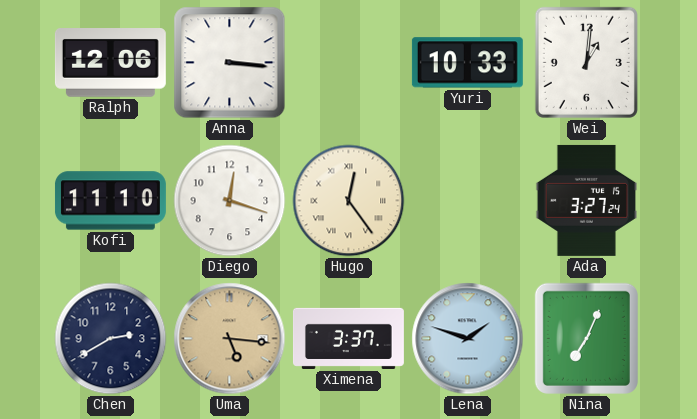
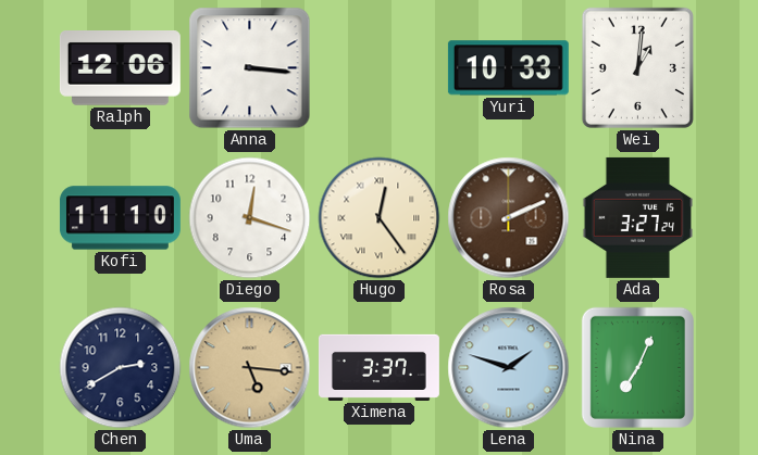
Rosa: none -> 2:11
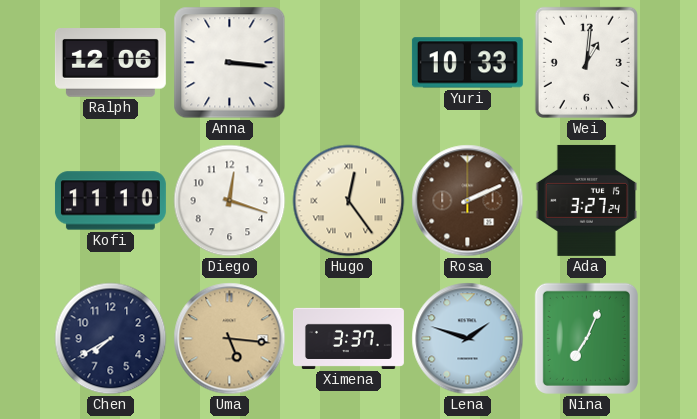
Chen: 2:40 -> 7:40
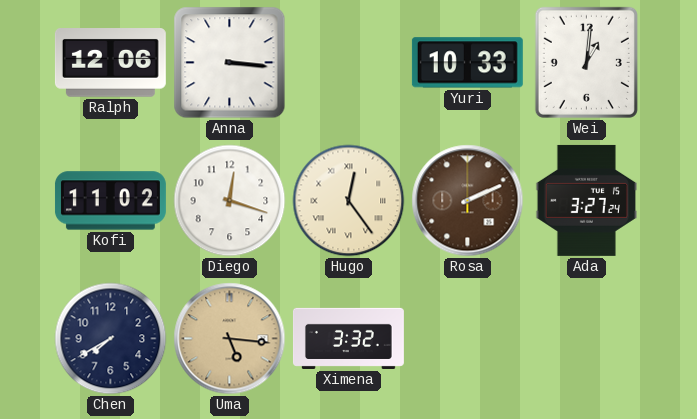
Kofi: 11:10 -> 11:02
Ximena: 3:37 -> 3:32
Lena: 1:48 -> none
Nina: 7:04 -> none
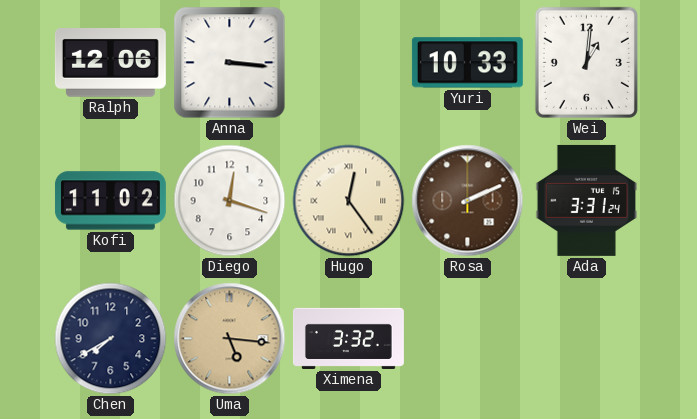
Ada: 3:27 -> 3:31
